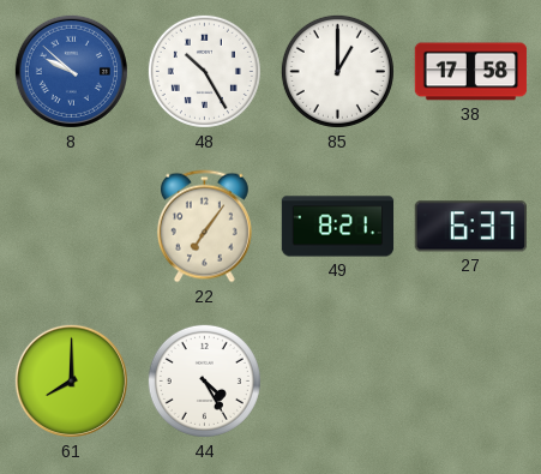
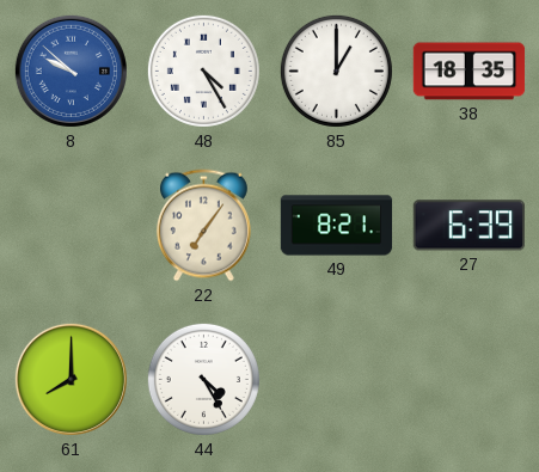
48: 10:25 -> 4:25
38: 17:58 -> 18:35
27: 6:37 -> 6:39
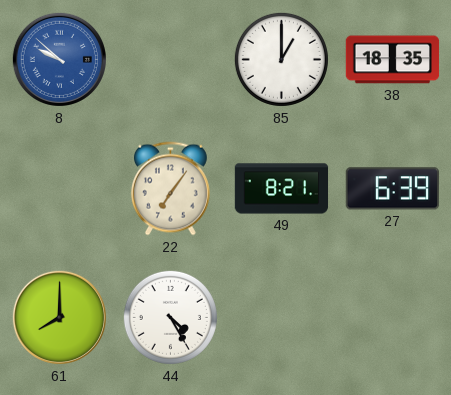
48: 4:25 -> none
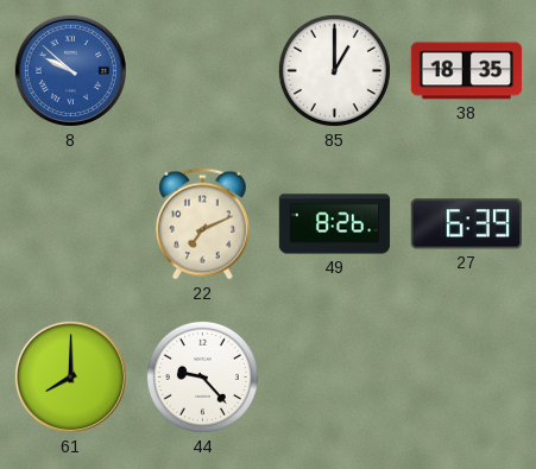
22: 7:06 -> 7:11
49: 8:21 -> 8:26
44: 4:25 -> 9:23
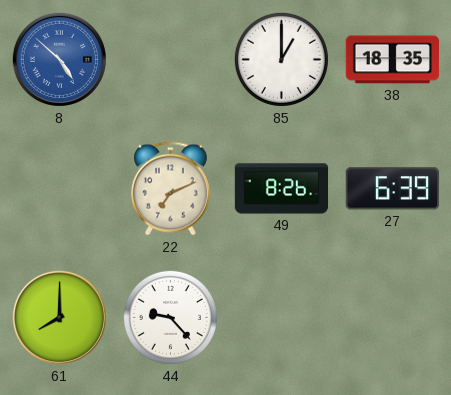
8: 9:52 -> 4:52
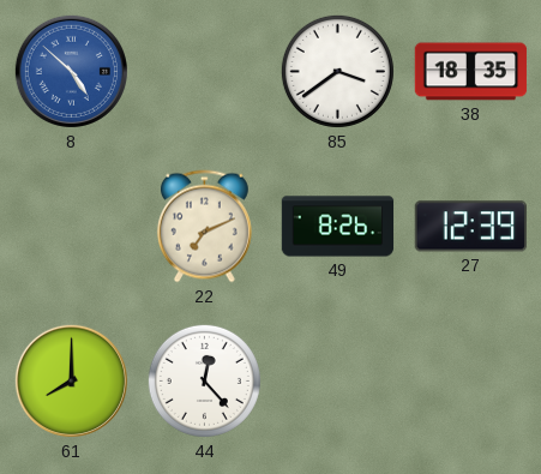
85: 1:00 -> 3:39
27: 6:39 -> 12:39
44: 9:23 -> 12:23
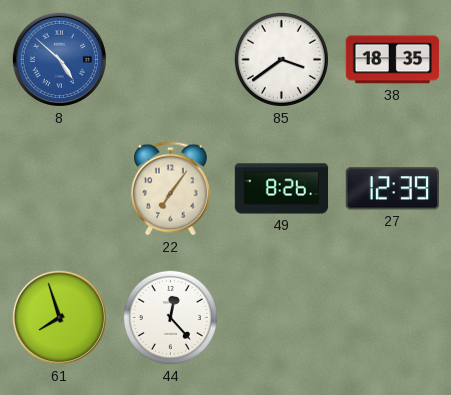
22: 7:11 -> 7:06
61: 8:00 -> 7:57
